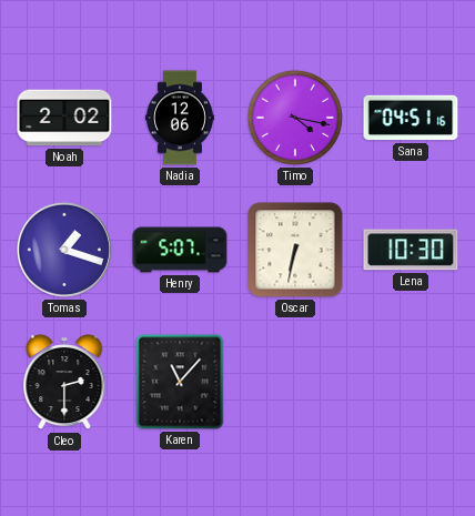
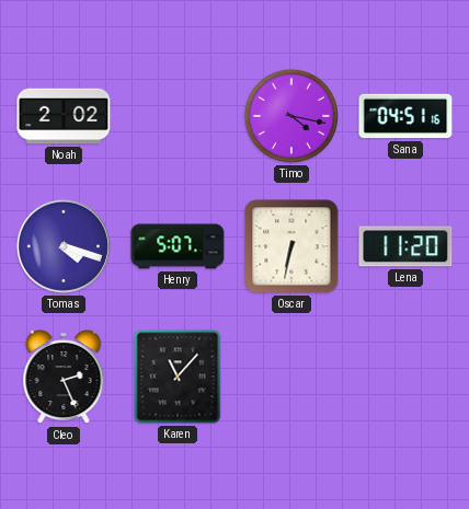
Nadia: 12:06 -> none
Tomas: 1:18 -> 4:18
Lena: 10:30 -> 11:20
Cleo: 2:30 -> 2:26
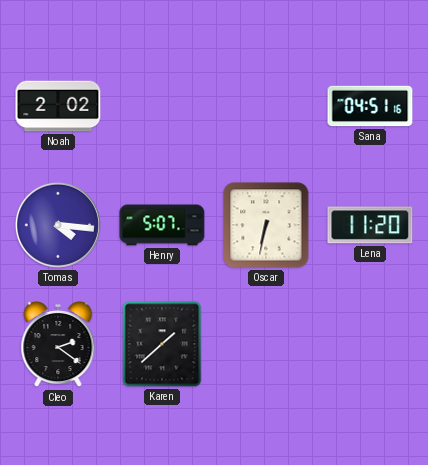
Timo: 4:17 -> none
Tomas: 4:18 -> 4:16
Cleo: 2:26 -> 2:21
Karen: 11:07 -> 1:38
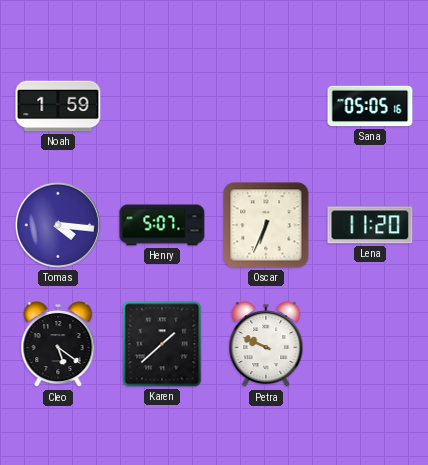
Noah: 2:02 -> 1:59
Sana: 04:51 -> 05:05
Oscar: 6:32 -> 6:34
Cleo: 2:21 -> 5:21
Petra: none -> 9:49
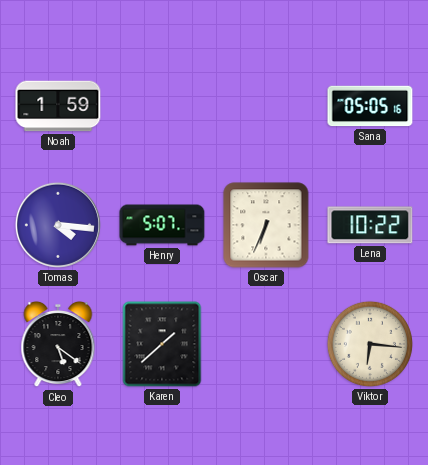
Lena: 11:20 -> 10:22
Petra: 9:49 -> none
Viktor: none -> 6:16
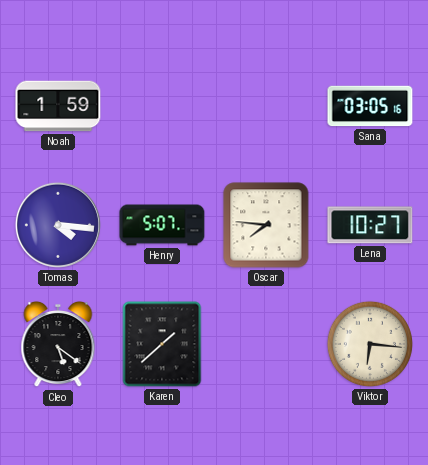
Sana: 05:05 -> 03:05
Oscar: 6:34 -> 7:46
Lena: 10:22 -> 10:27
